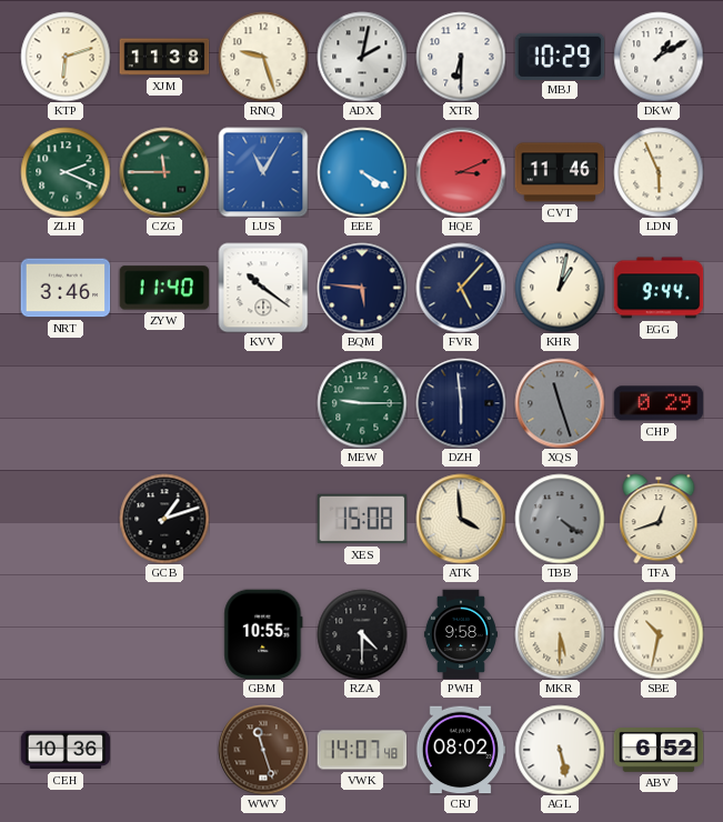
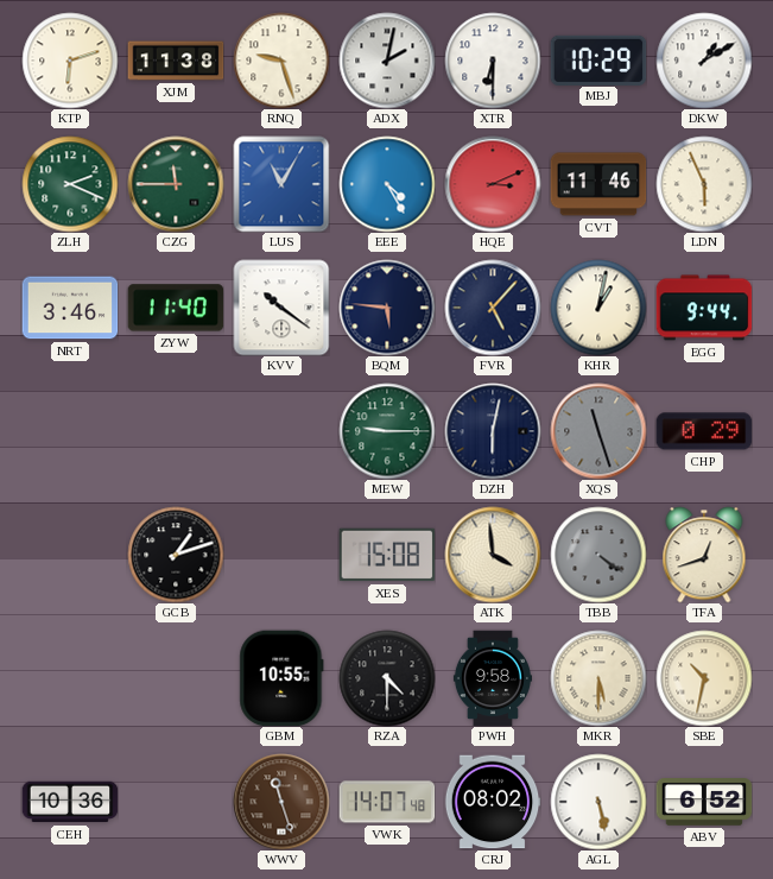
EEE: 4:20 -> 4:25
DZH: 5:59 -> 6:02
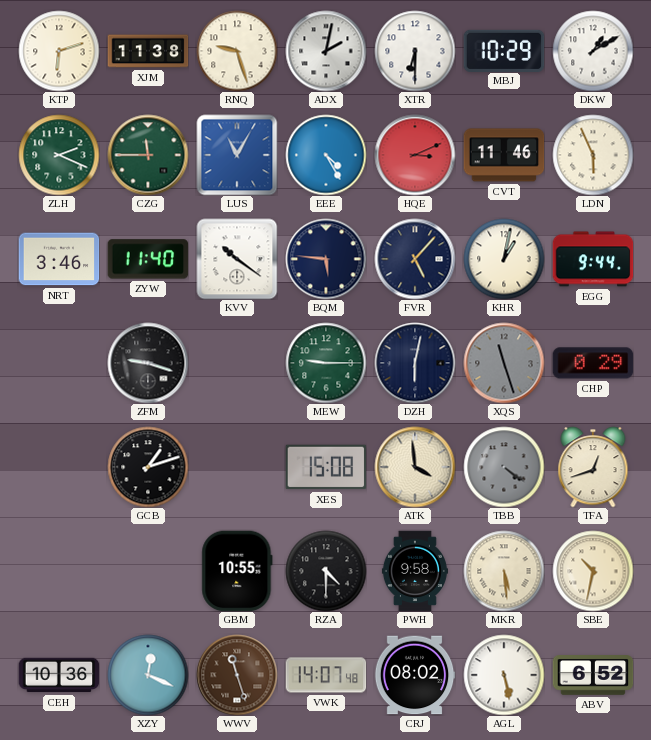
ZFM: none -> 9:18
MKR: 5:30 -> 5:29
XZY: none -> 12:19
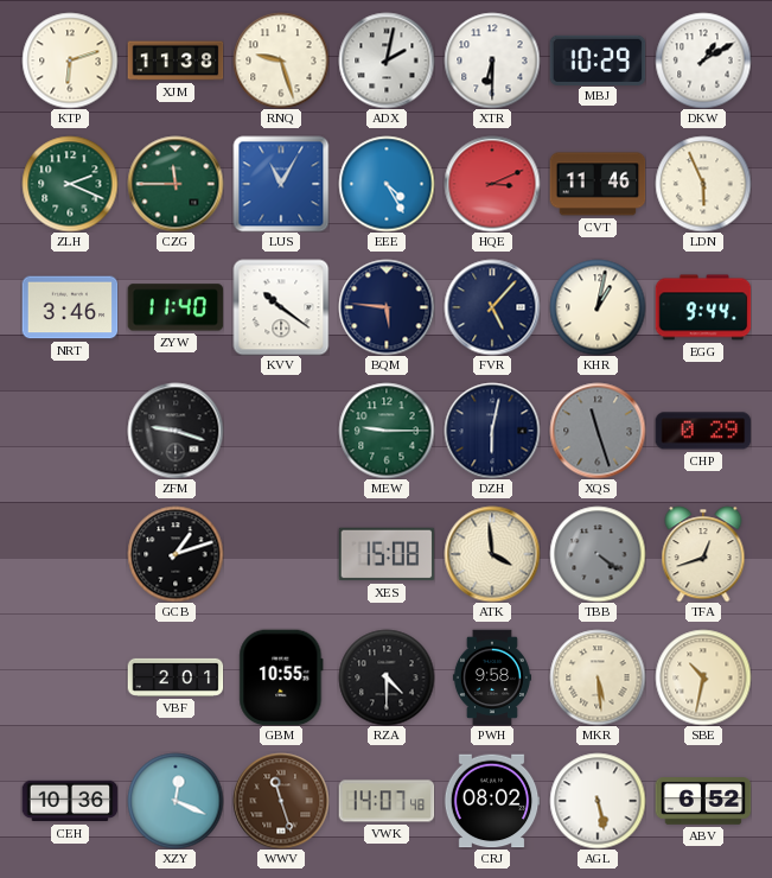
VBF: none -> 2:01
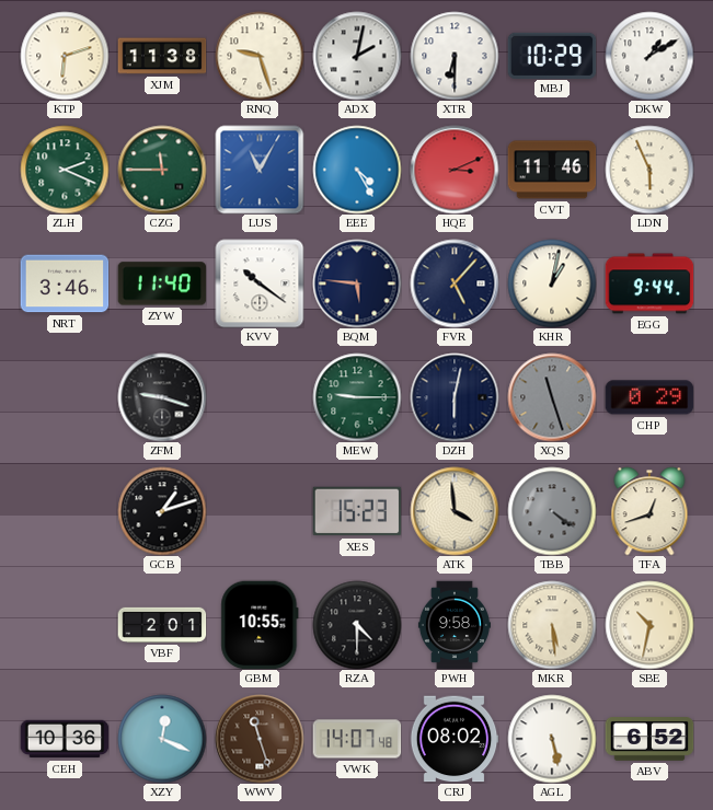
XES: 15:08 -> 15:23
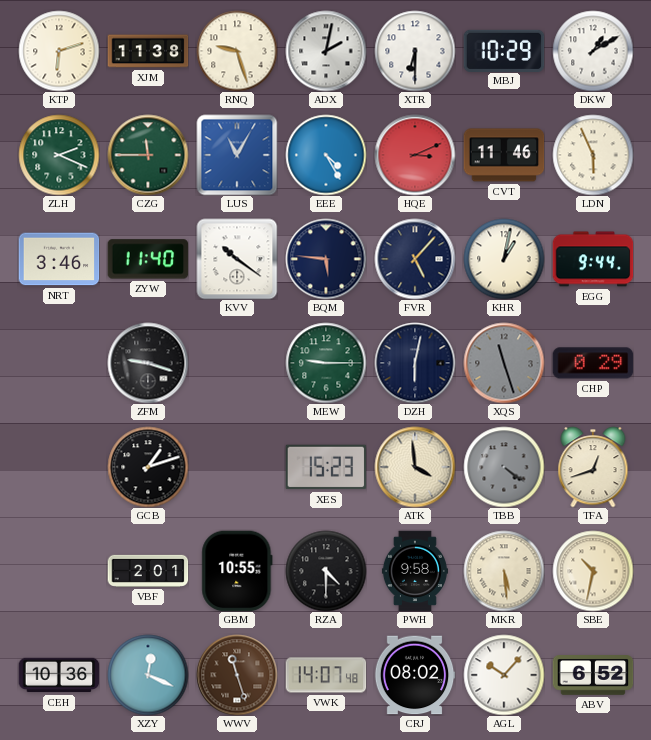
AGL: 5:28 -> 10:07
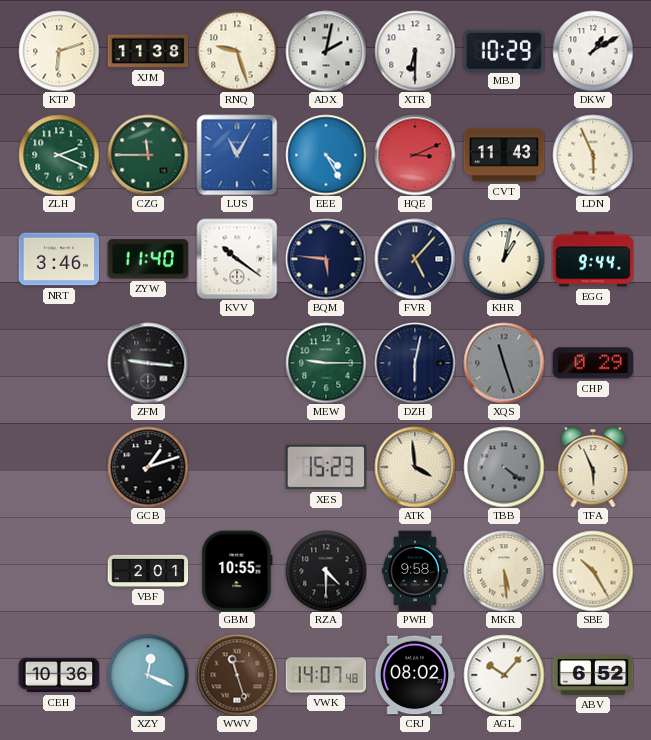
CVT: 11:46 -> 11:43
ZFM: 9:18 -> 9:16
TFA: 12:42 -> 5:56
SBE: 10:32 -> 10:25
